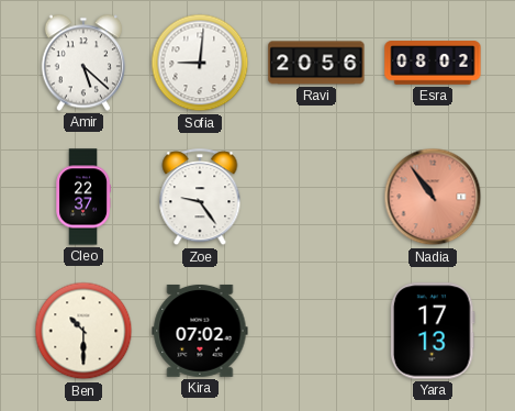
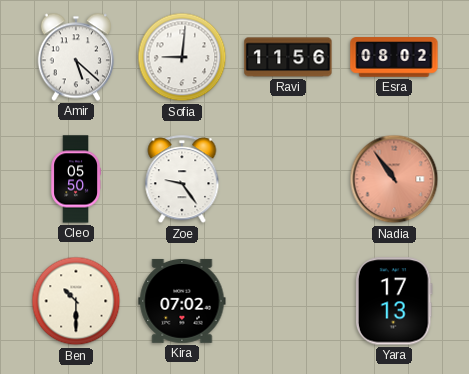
Ravi: 20:56 -> 11:56
Cleo: 22:37 -> 05:50
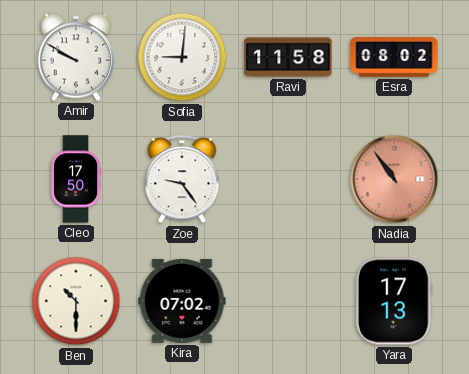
Amir: 5:22 -> 9:50
Ravi: 11:56 -> 11:58
Cleo: 05:50 -> 17:50
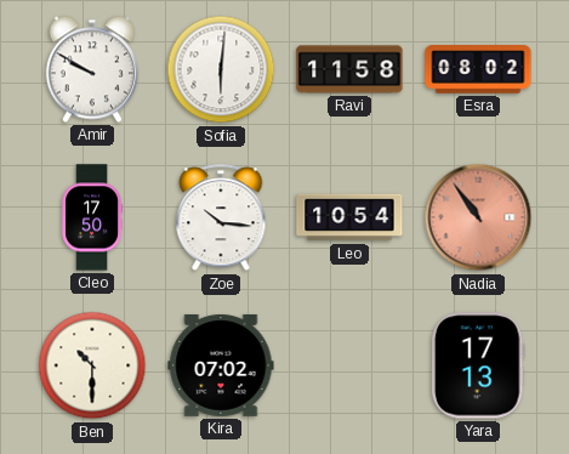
Sofia: 9:01 -> 6:01
Zoe: 9:24 -> 10:16
Leo: none -> 10:54
